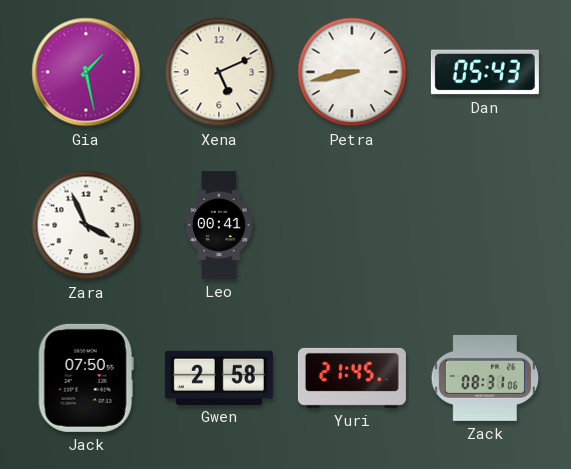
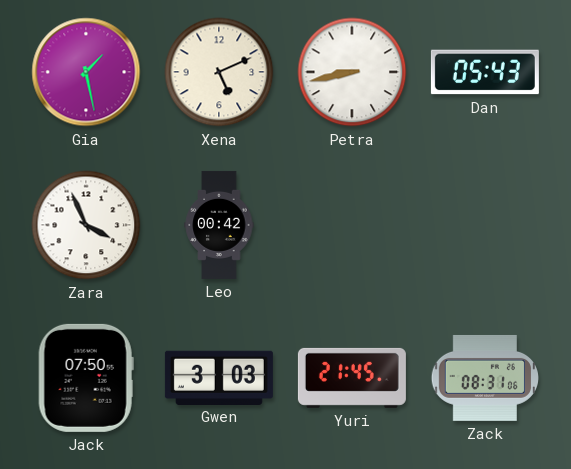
Leo: 00:41 -> 00:42
Gwen: 2:58 -> 3:03
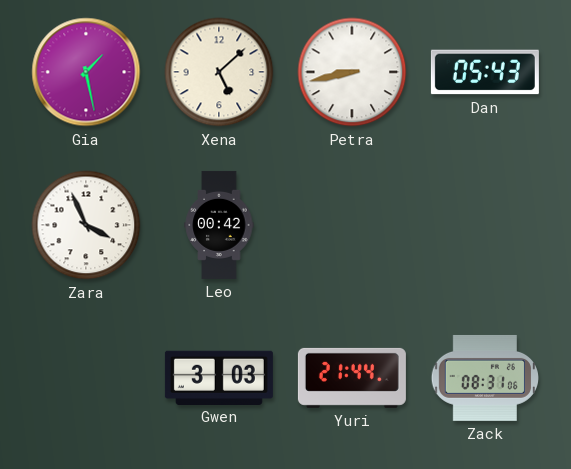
Xena: 5:11 -> 5:08
Jack: 07:50 -> none
Yuri: 21:45 -> 21:44
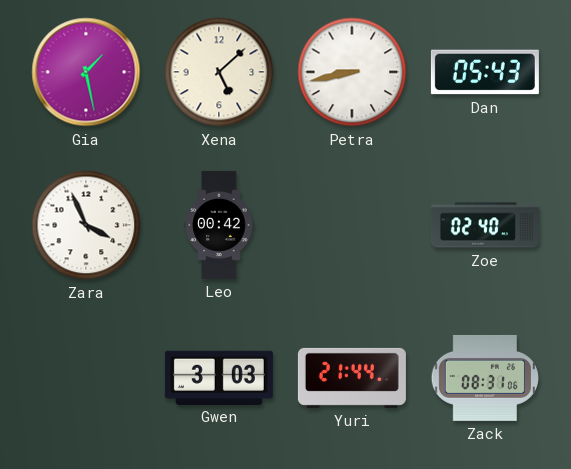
Zoe: none -> 02:40
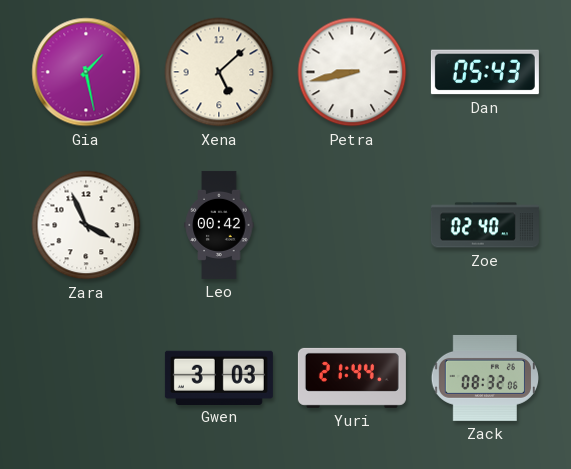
Zack: 08:31 -> 08:32
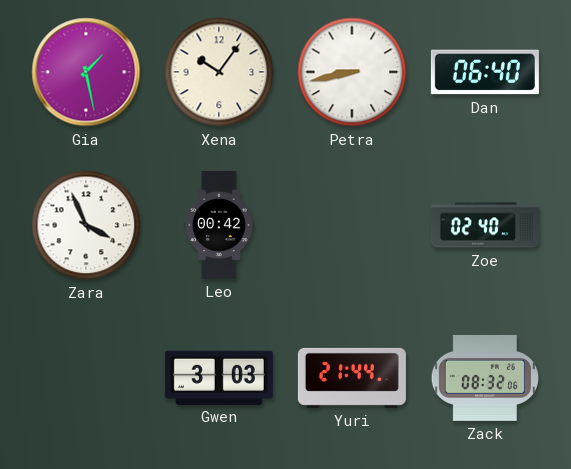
Xena: 5:08 -> 10:06
Dan: 05:43 -> 06:40
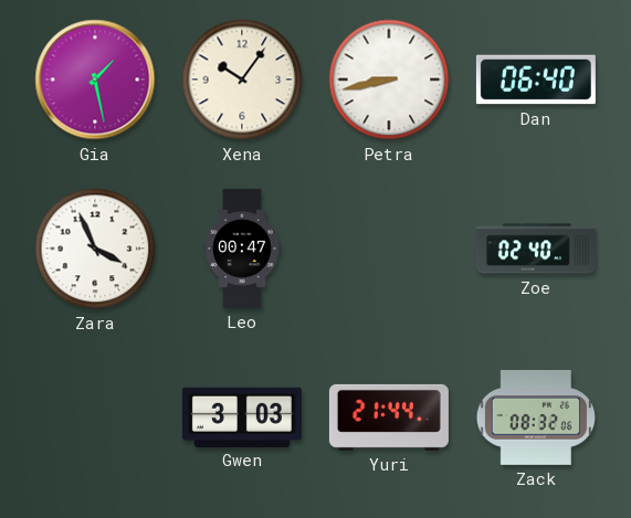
Leo: 00:42 -> 00:47
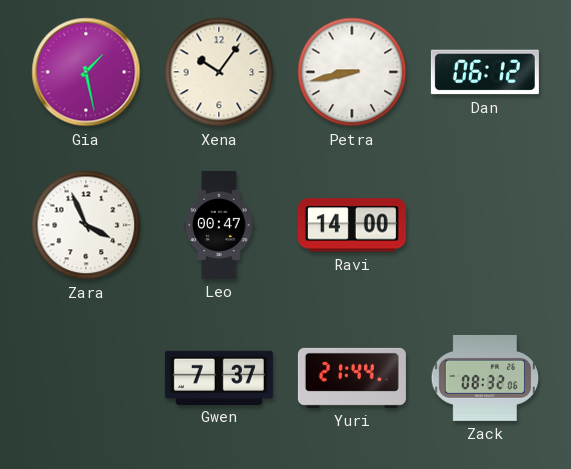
Dan: 06:40 -> 06:12
Ravi: none -> 14:00
Zoe: 02:40 -> none
Gwen: 3:03 -> 7:37
